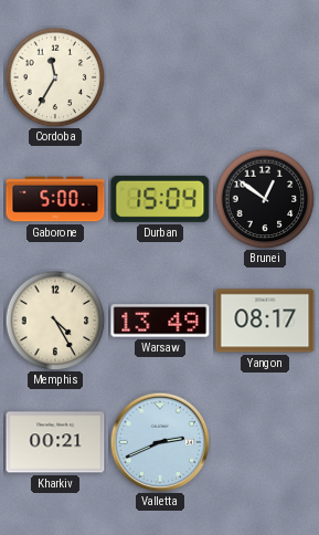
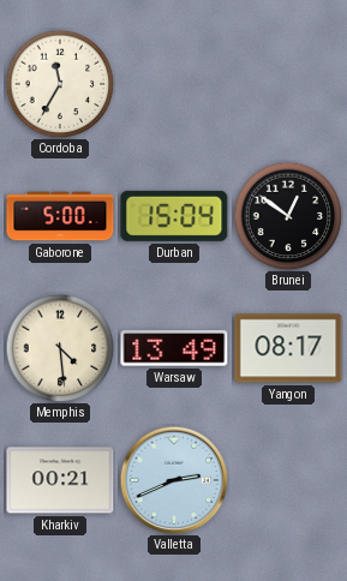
Memphis: 4:25 -> 4:29
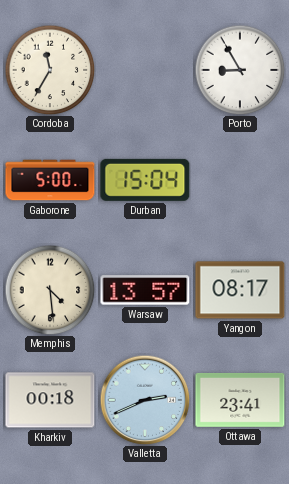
Porto: none -> 8:55
Brunei: 12:51 -> none
Warsaw: 13:49 -> 13:57
Kharkiv: 00:21 -> 00:18
Ottawa: none -> 23:41
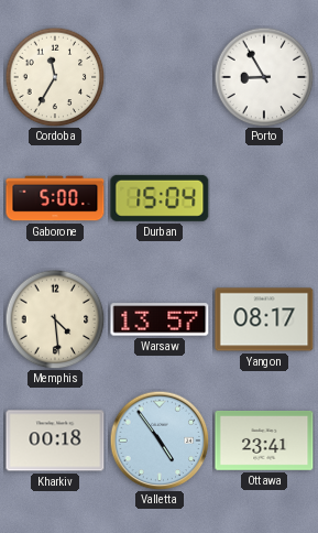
Valletta: 2:41 -> 4:54
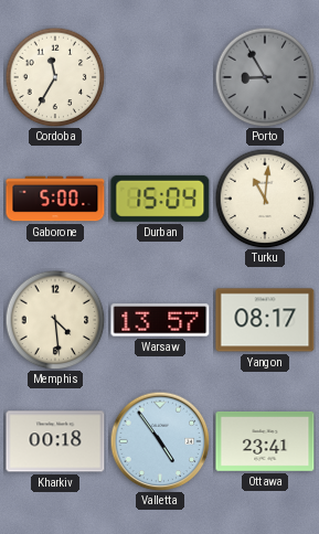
Porto dial: white -> grey
Turku: none -> 11:01
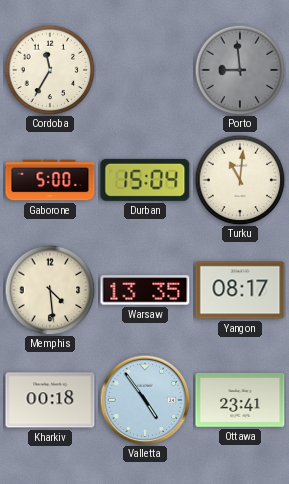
Porto: 8:55 -> 8:59
Warsaw: 13:57 -> 13:35
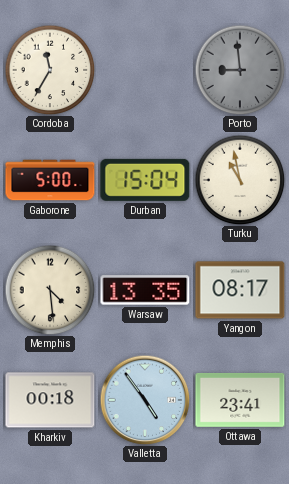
Turku: 11:01 -> 10:58
